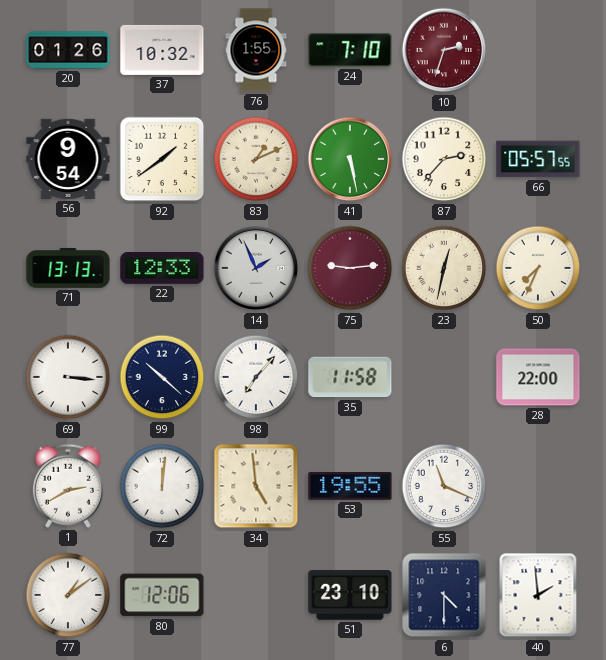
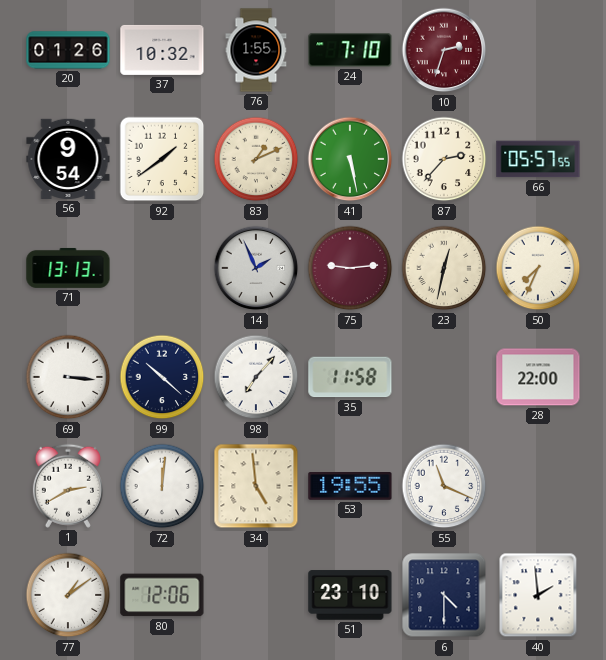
22: 12:33 -> none
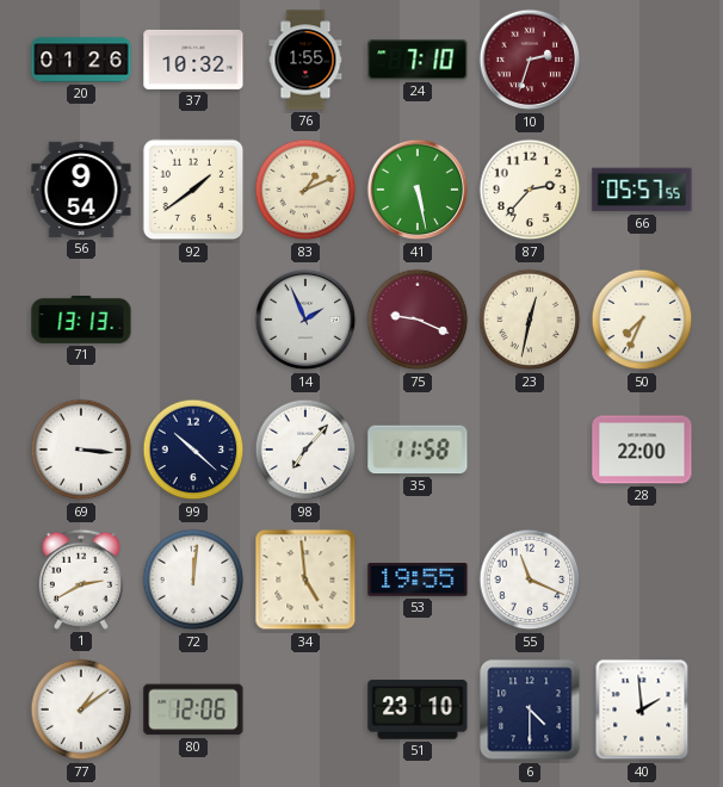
75: 9:14 -> 9:19
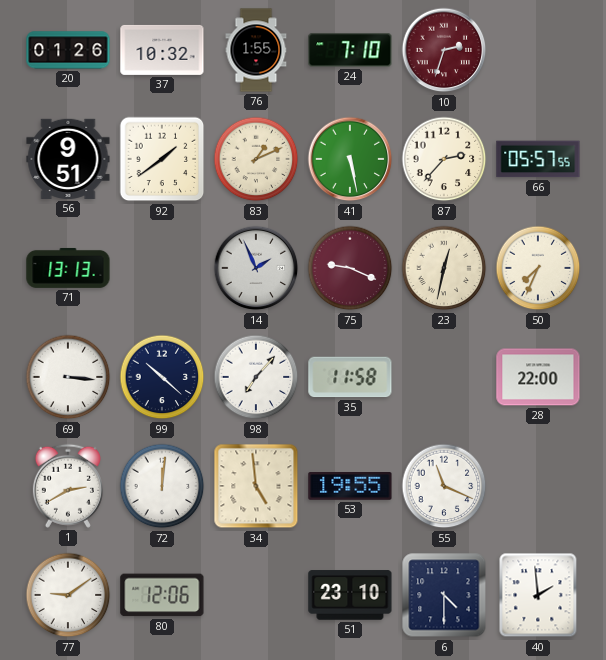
56: 9:54 -> 9:51
77: 1:09 -> 9:09
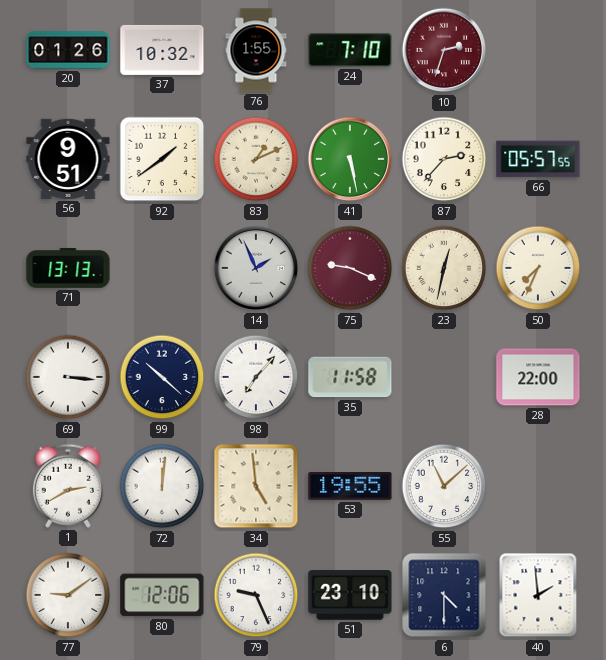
55: 11:19 -> 11:08
79: none -> 9:26
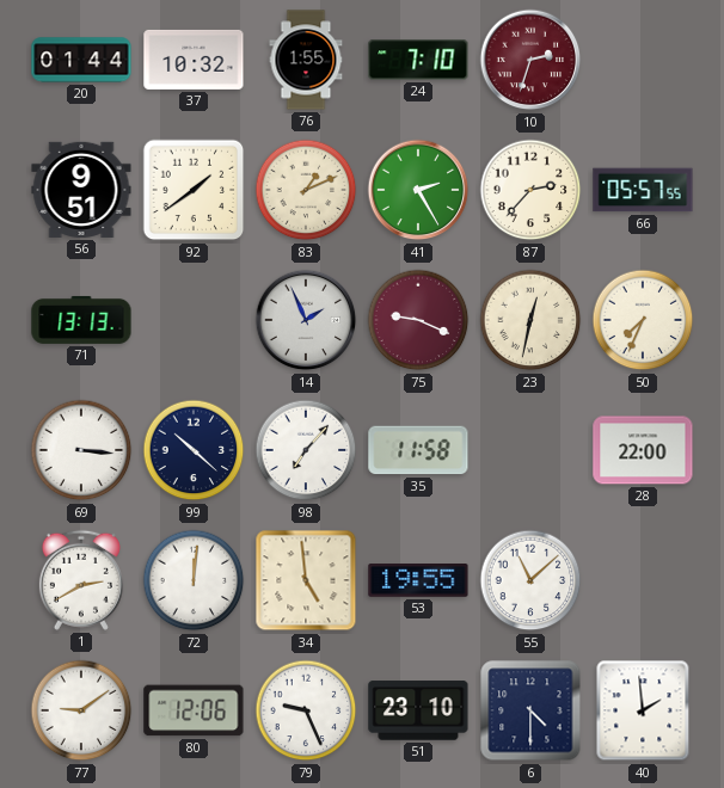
20: 01:26 -> 01:44
41: 5:28 -> 2:25
